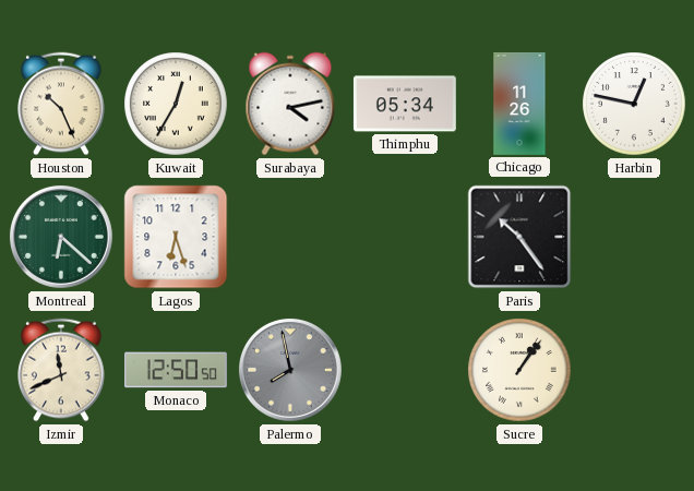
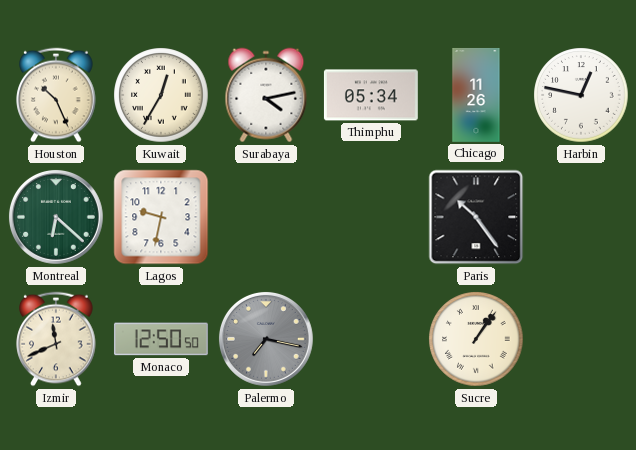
Lagos: 6:27 -> 9:32
Palermo: 7:58 -> 7:17
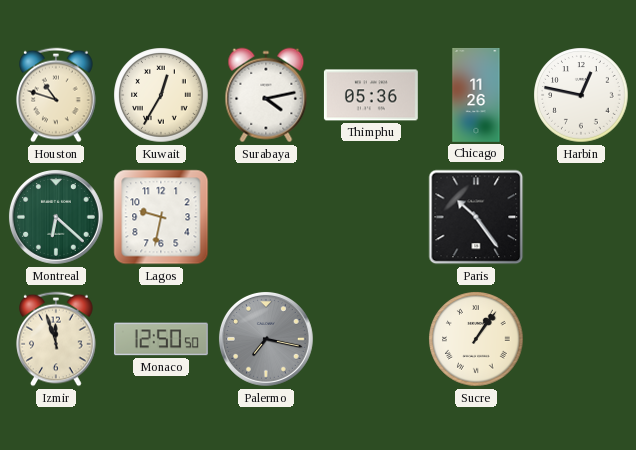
Houston: 10:26 -> 10:48
Thimphu: 05:34 -> 05:36
Izmir: 11:41 -> 11:57
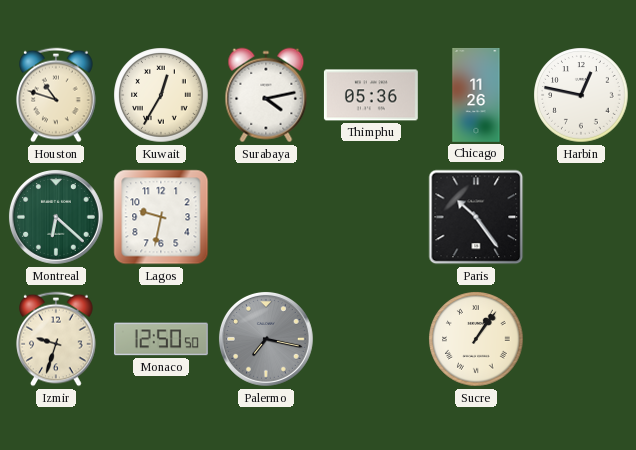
Izmir: 11:57 -> 9:33
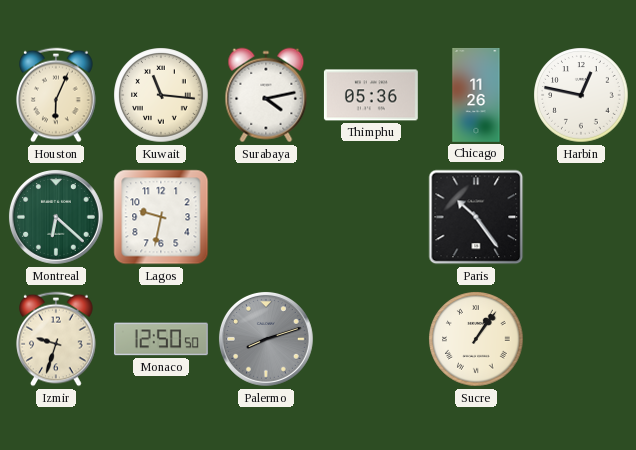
Houston: 10:48 -> 6:04
Kuwait: 12:35 -> 11:16
Palermo: 7:17 -> 8:12
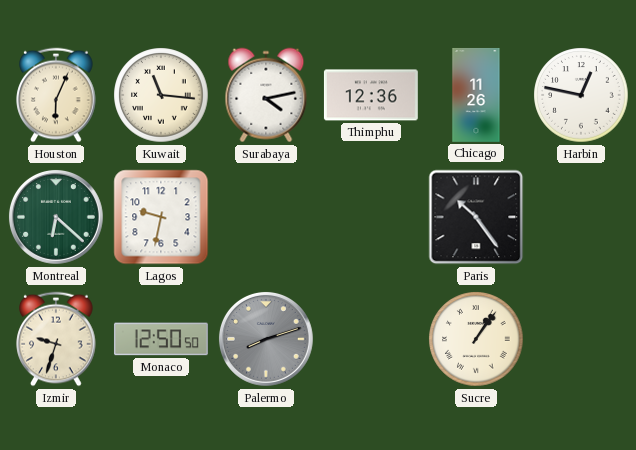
Thimphu: 05:36 -> 12:36
